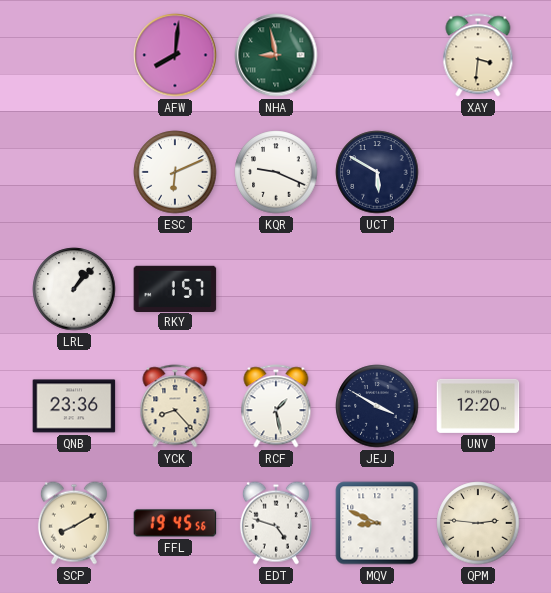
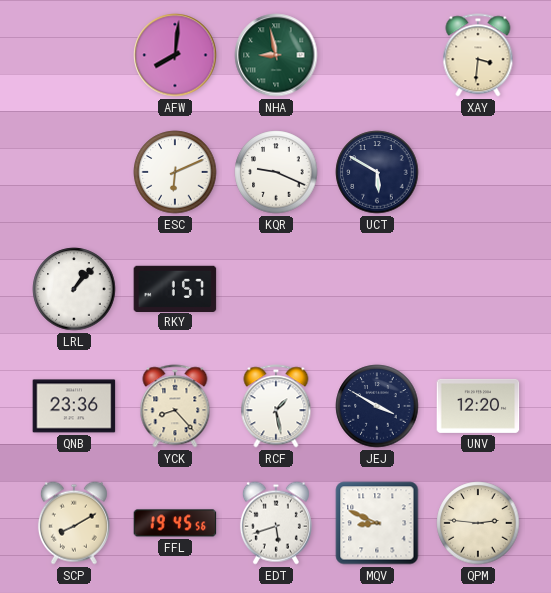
EDT: 4:48 -> 5:42
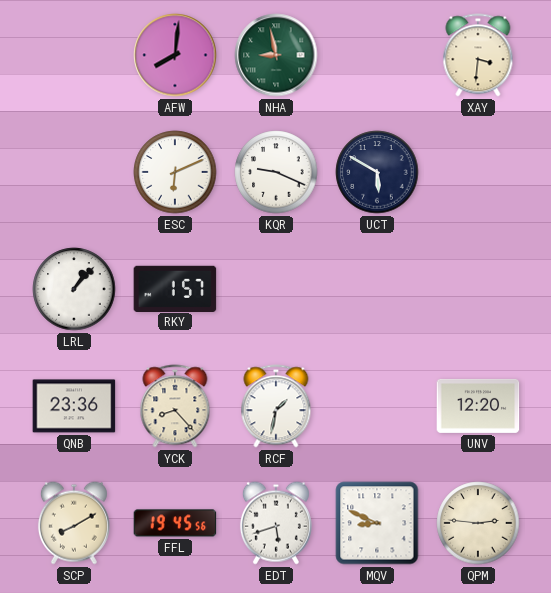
RCF: 1:28 -> 1:32
JEJ: 3:50 -> none
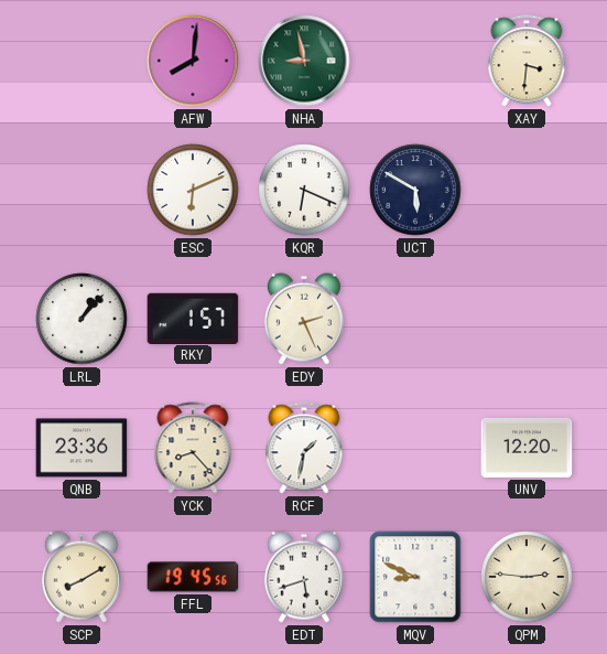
KQR: 9:19 -> 6:19
EDY: none -> 2:26
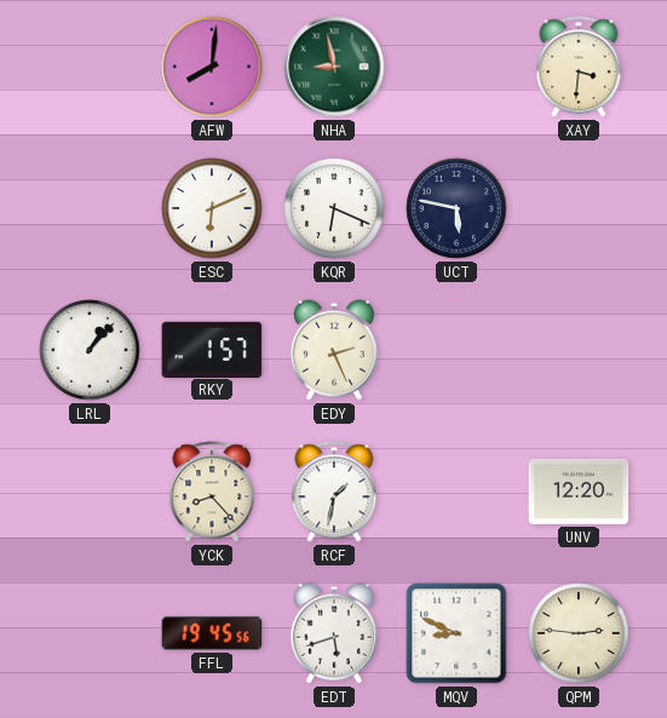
UCT: 5:50 -> 5:47
QNB: 23:36 -> none
SCP: 8:10 -> none
